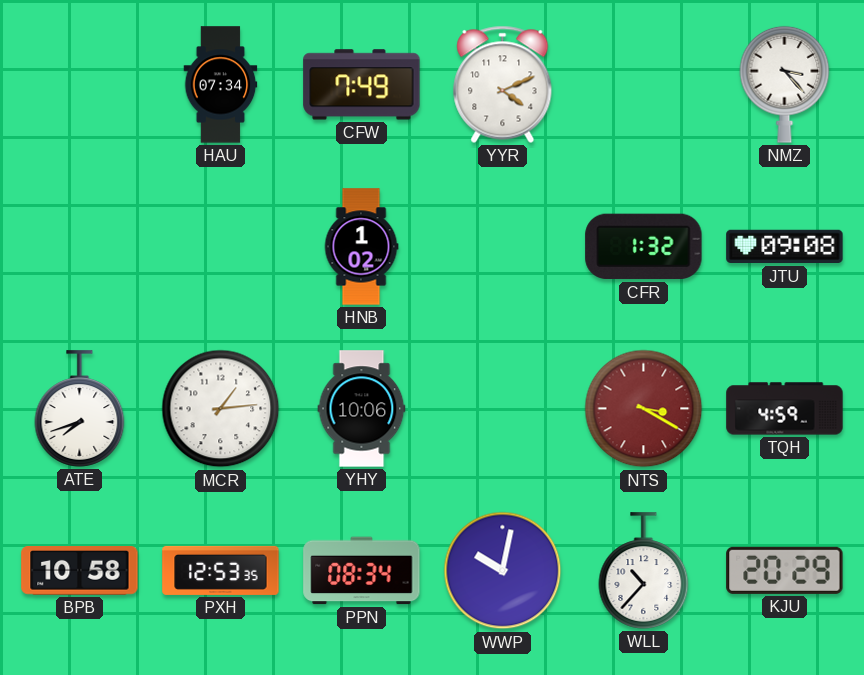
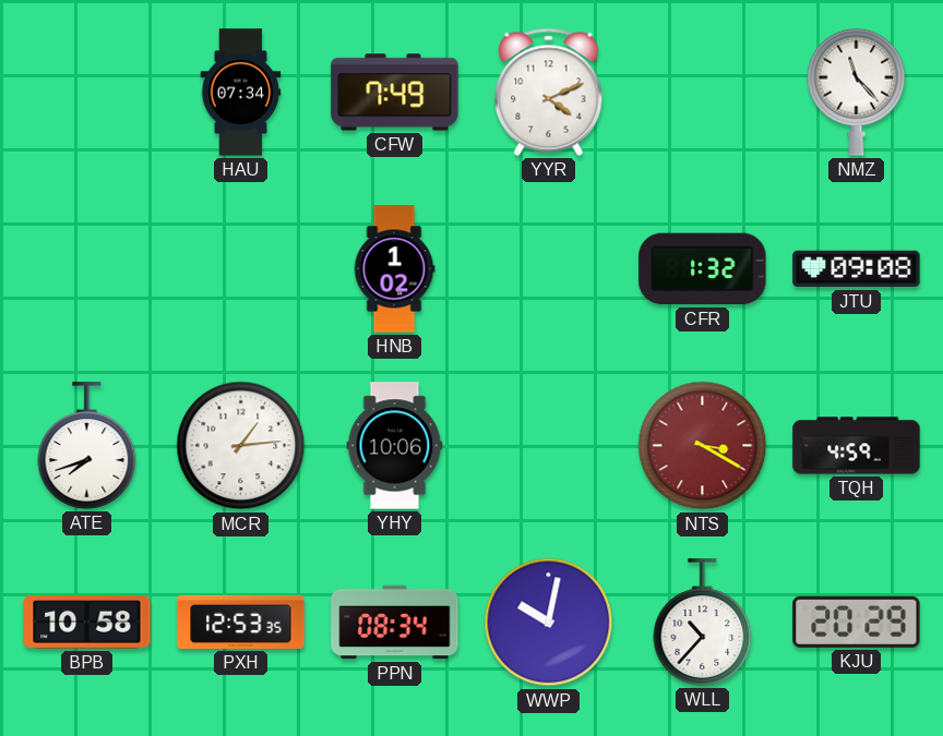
NMZ: 3:23 -> 11:23
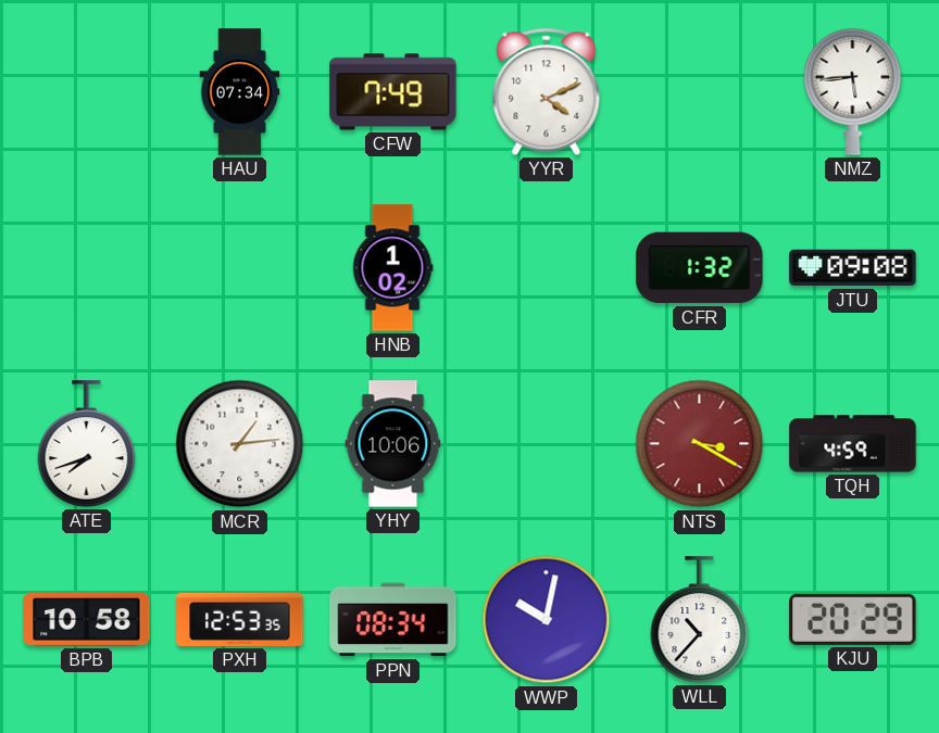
NMZ: 11:23 -> 5:44
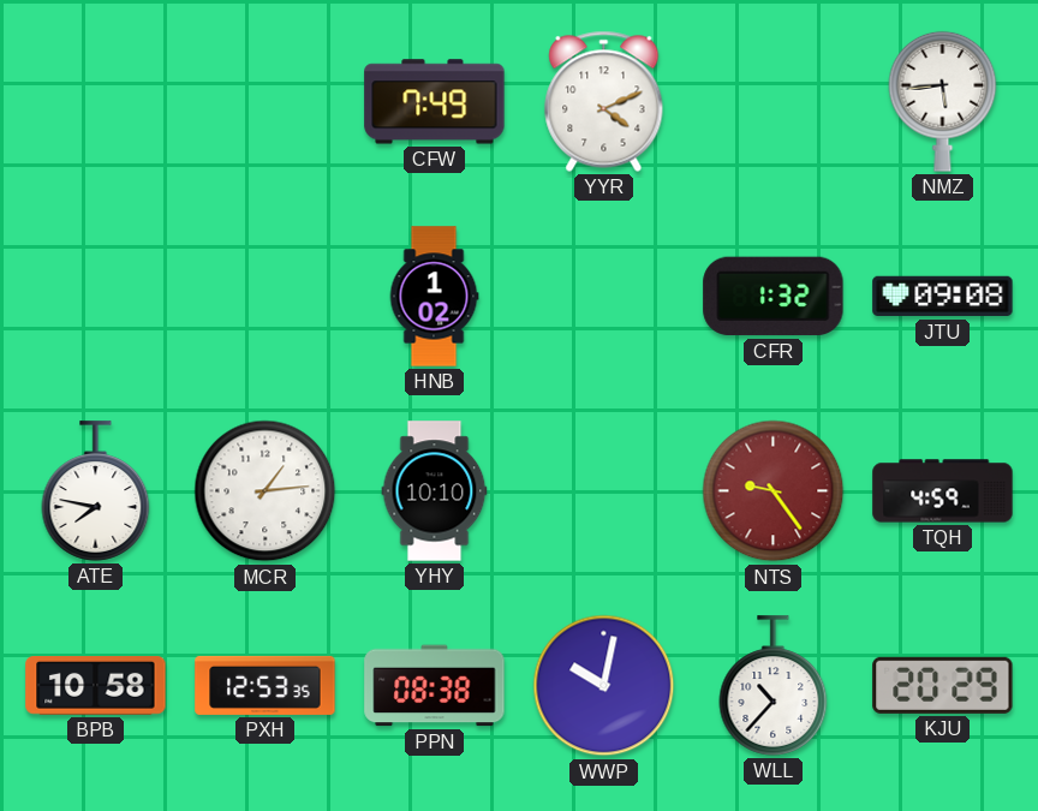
HAU: 07:34 -> none
ATE: 7:42 -> 7:47
YHY: 10:06 -> 10:10
NTS: 3:20 -> 9:24
PPN: 08:34 -> 08:38
